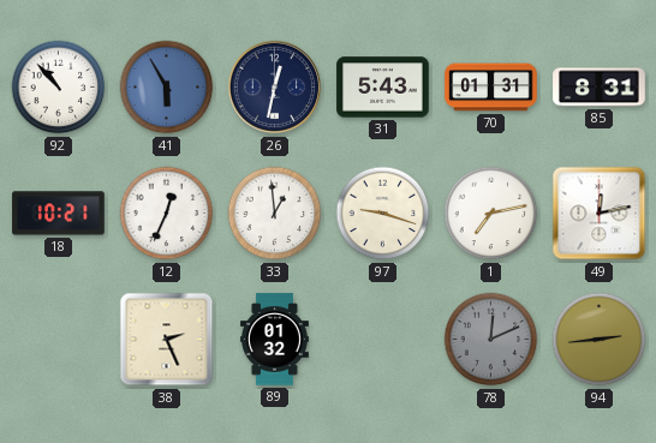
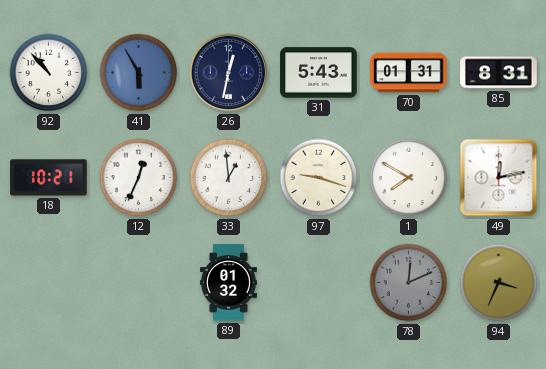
1: 7:13 -> 7:50
38: 2:26 -> none
94: 2:44 -> 3:34
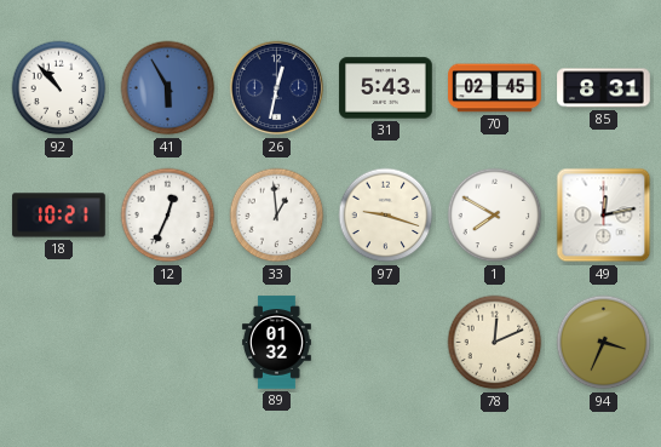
70: 01:31 -> 02:45
78 dial: grey -> cream
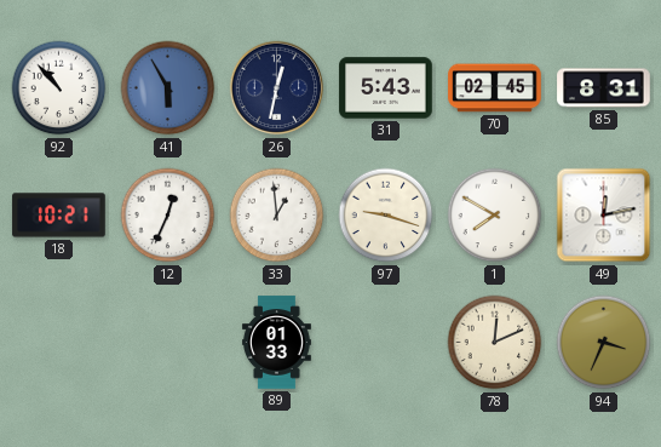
89: 01:32 -> 01:33
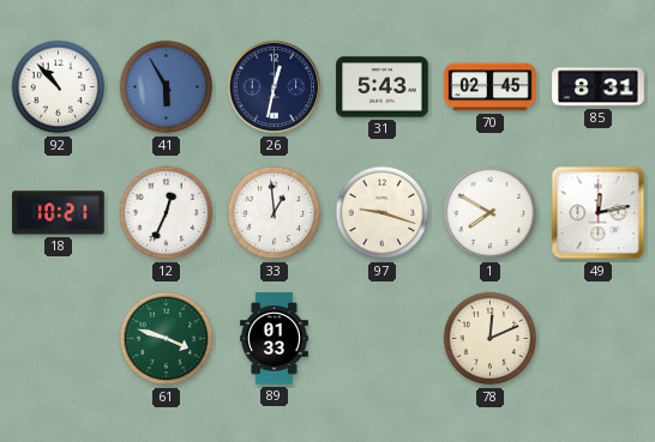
61: none -> 3:48
94: 3:34 -> none
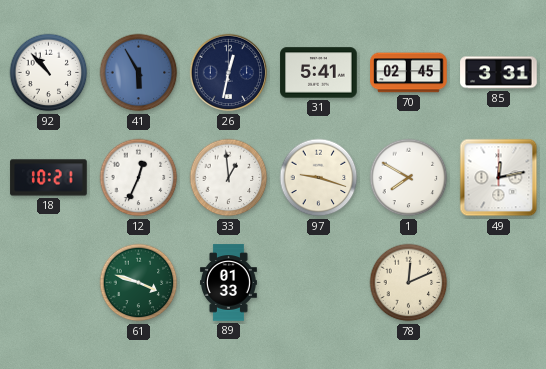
31: 5:43 -> 5:41
85: 8:31 -> 3:31
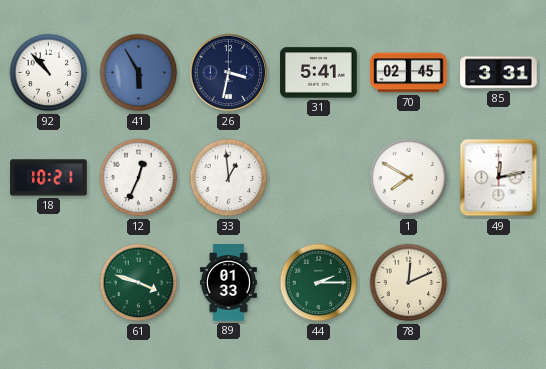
26: 12:32 -> 3:32
97: 9:18 -> none
44: none -> 2:15
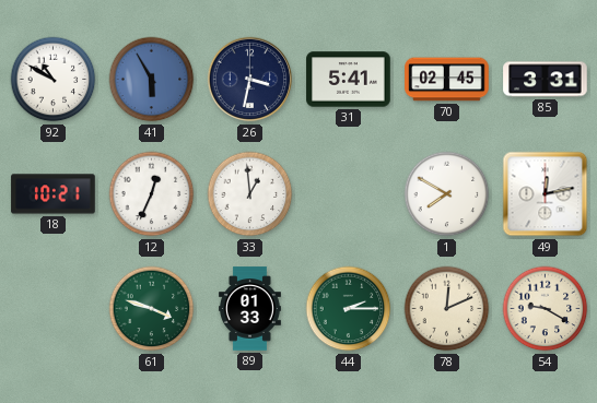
92: 10:53 -> 10:50
54: none -> 9:20
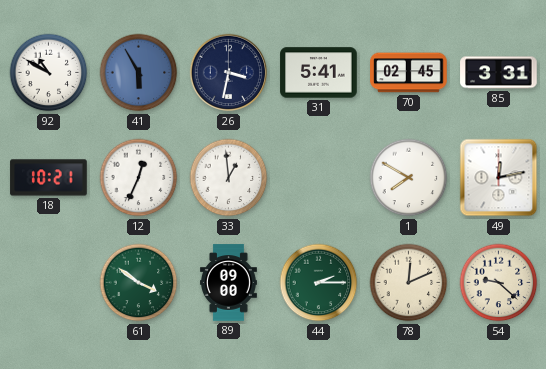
61: 3:48 -> 3:51
89: 01:33 -> 09:00
54: 9:20 -> 9:22
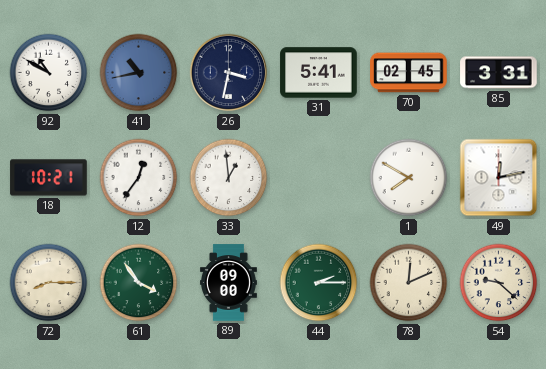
41: 5:55 -> 10:43
12: 12:34 -> 12:36
72: none -> 8:15
61: 3:51 -> 3:54
